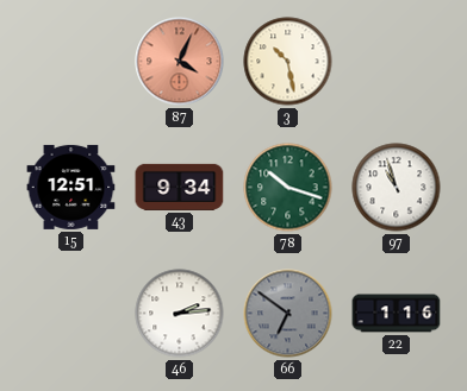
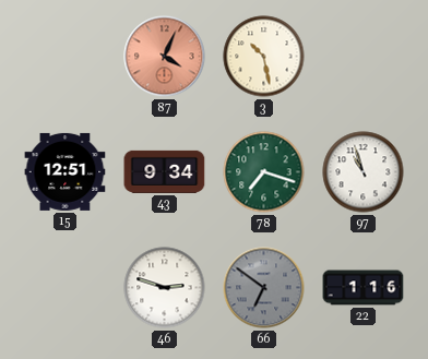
78: 10:18 -> 7:18
46: 2:14 -> 2:48
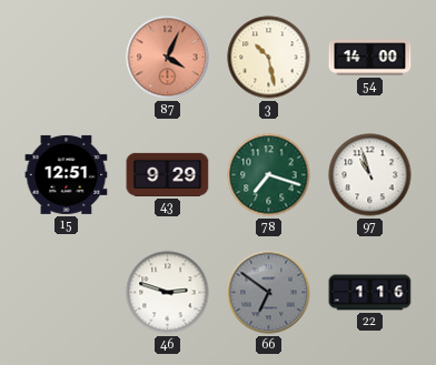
54: none -> 14:00
43: 9:34 -> 9:29
